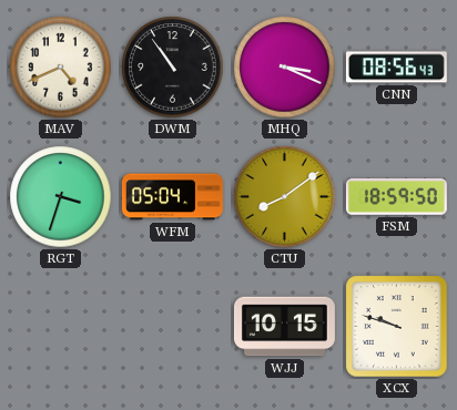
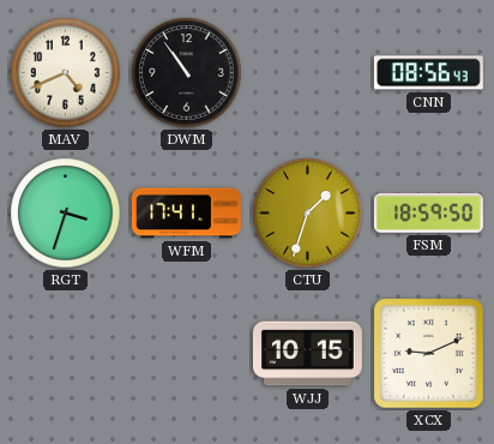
MHQ: 3:19 -> none
WFM: 05:04 -> 17:41
CTU: 8:09 -> 1:33
XCX: 9:48 -> 9:11
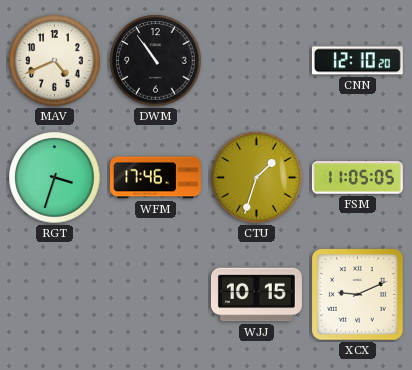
CNN: 08:56 -> 12:10
WFM: 17:41 -> 17:46
FSM: 18:59 -> 11:05
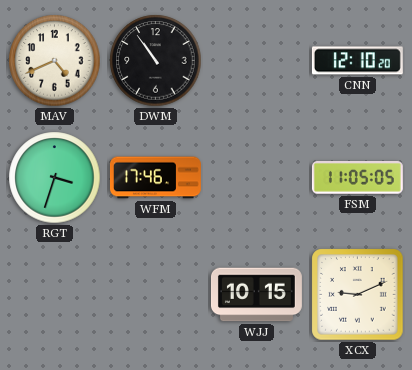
CTU: 1:33 -> none
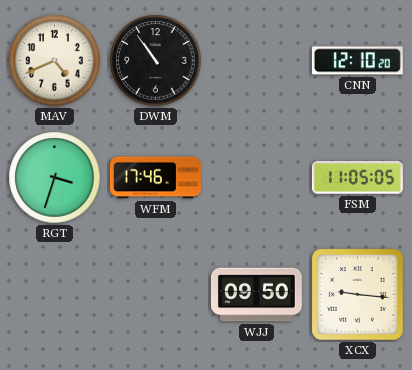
WJJ: 10:15 -> 09:50
XCX: 9:11 -> 9:16
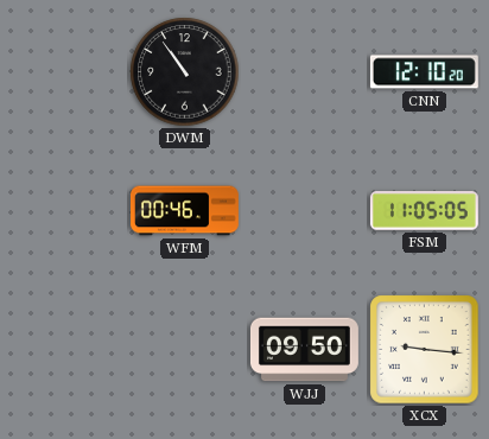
MAV: 4:41 -> none
RGT: 3:33 -> none
WFM: 17:46 -> 00:46
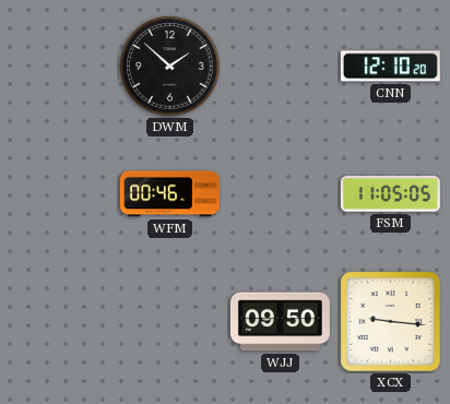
DWM: 10:54 -> 1:52
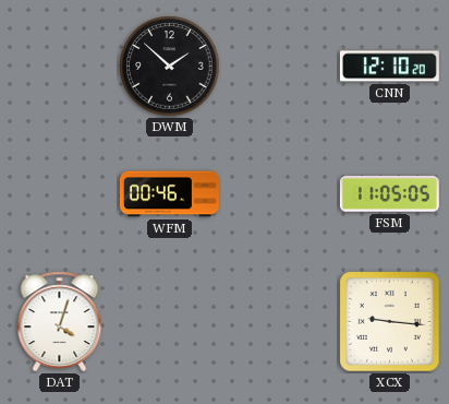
DAT: none -> 4:03
WJJ: 09:50 -> none
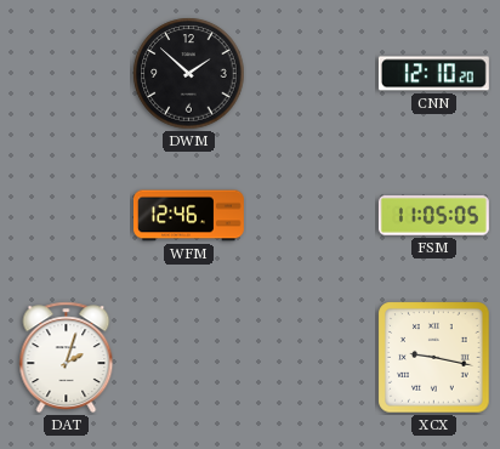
WFM: 00:46 -> 12:46
DAT: 4:03 -> 2:03
XCX: 9:16 -> 9:17
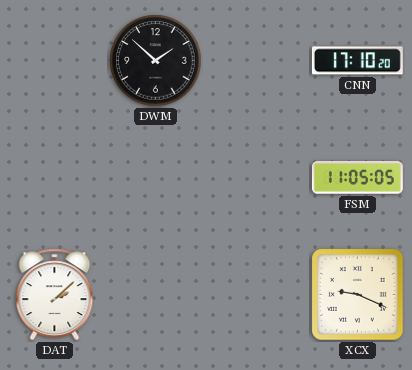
CNN: 12:10 -> 17:10
WFM: 12:46 -> none
DAT: 2:03 -> 2:08
XCX: 9:17 -> 9:19
